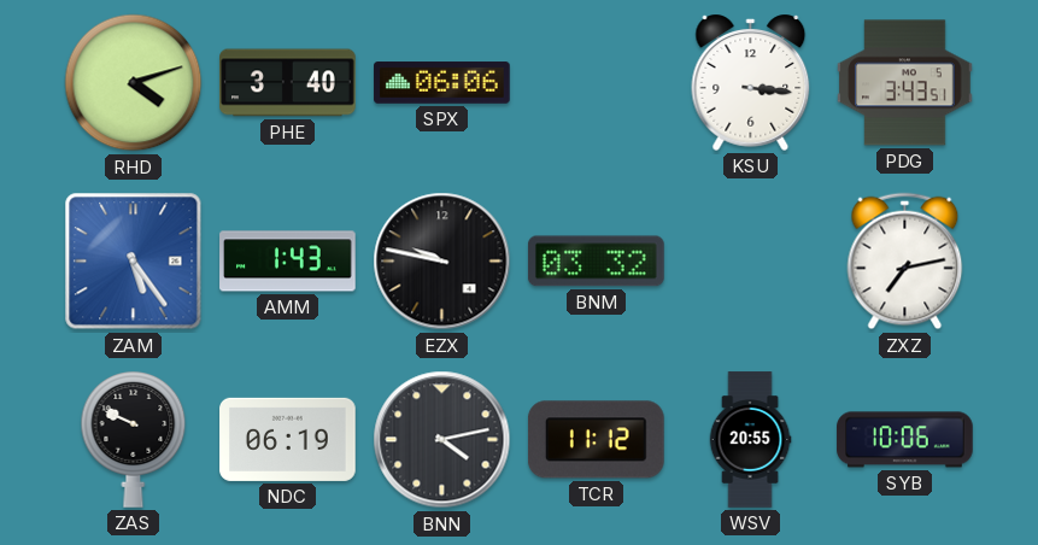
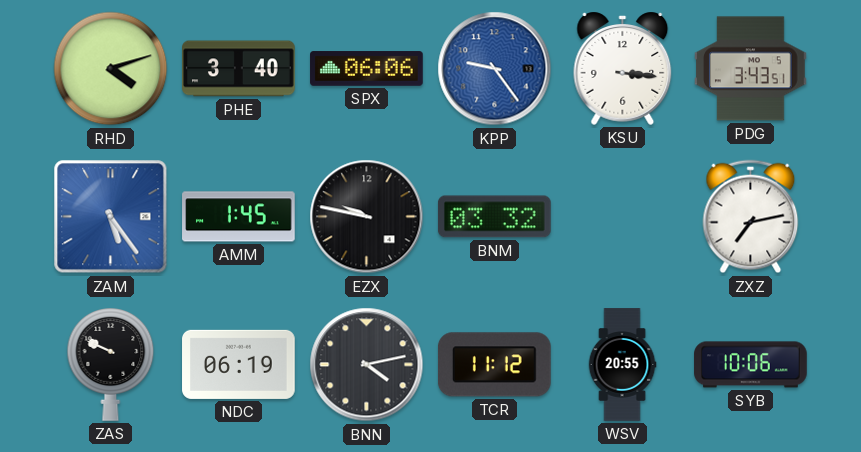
KPP: none -> 9:24
AMM: 1:43 -> 1:45
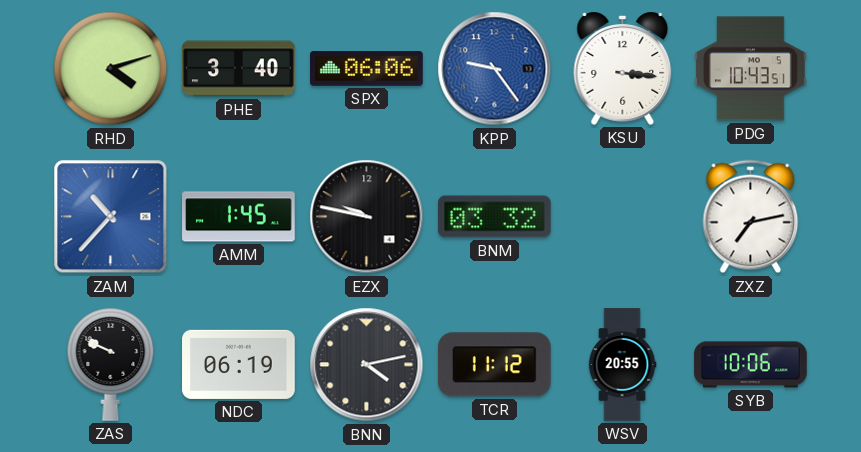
PDG: 3:43 -> 10:43
ZAM: 5:24 -> 10:37
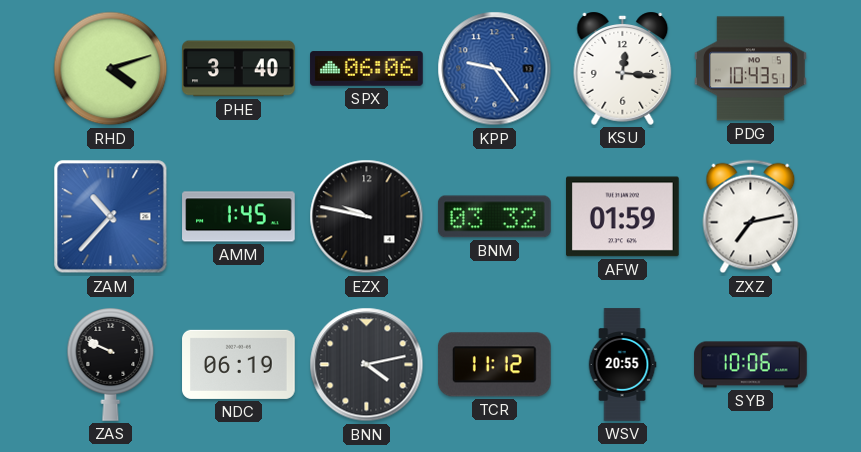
KSU: 3:16 -> 12:16
AFW: none -> 01:59
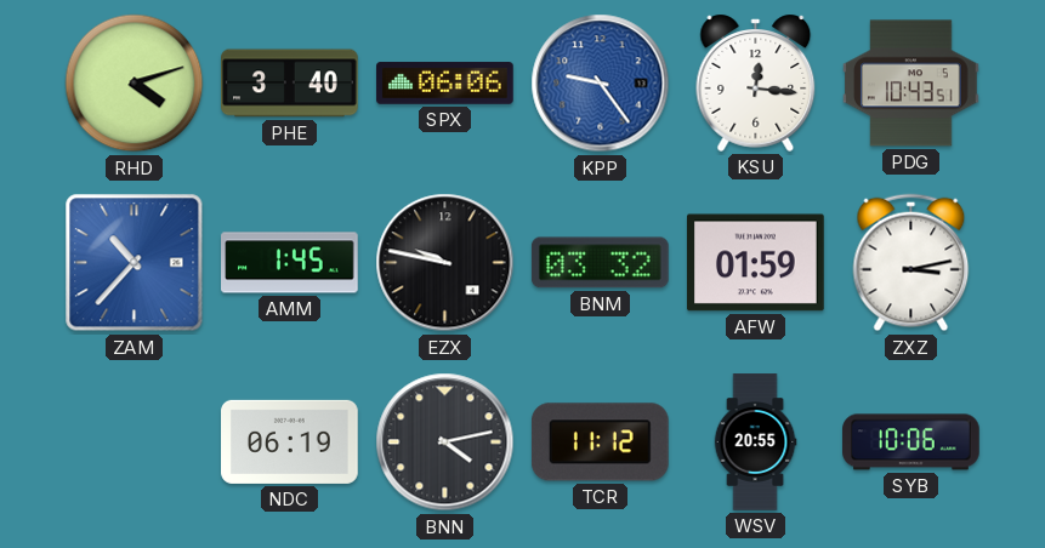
ZXZ: 7:13 -> 3:13
ZAS: 9:49 -> none
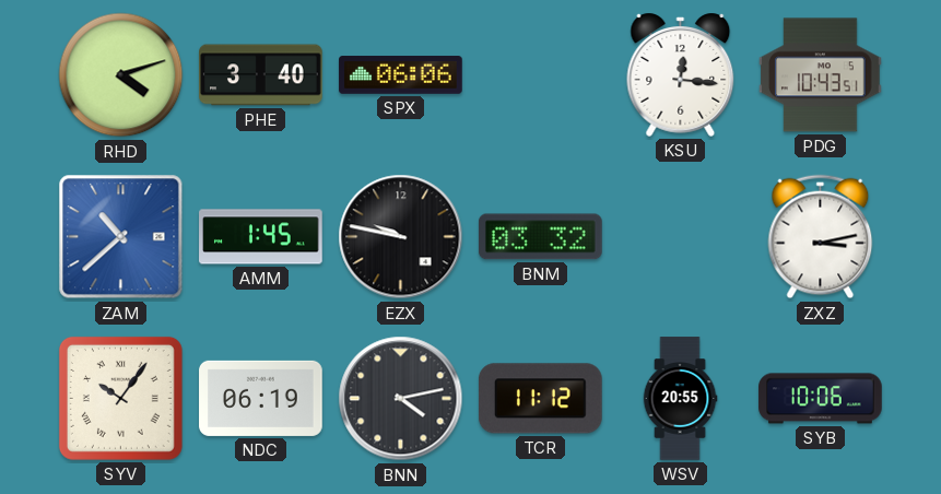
KPP: 9:24 -> none
ZAM: 10:37 -> 10:38
AFW: 01:59 -> none
SYV: none -> 10:06
